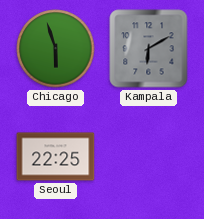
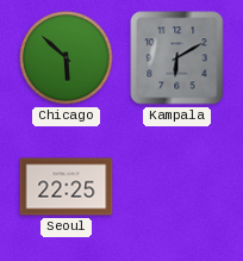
Chicago: 5:57 -> 5:52
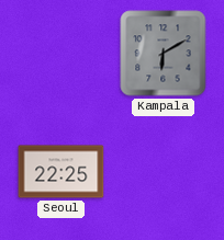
Chicago: 5:52 -> none
